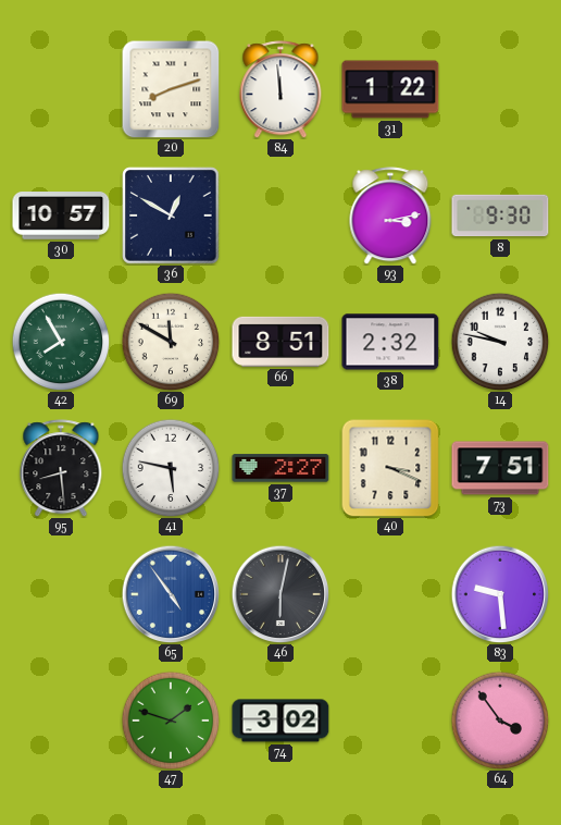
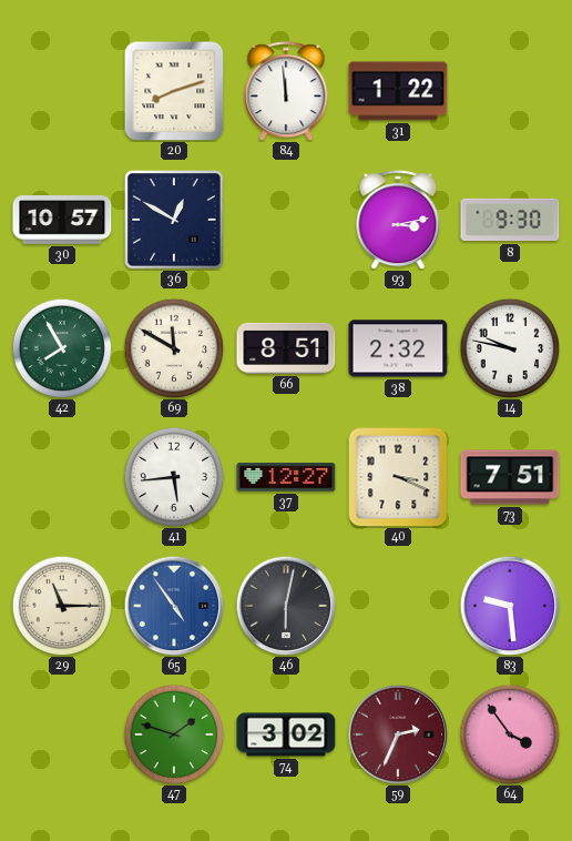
95: 8:29 -> none
41: 5:47 -> 5:44
37: 2:27 -> 12:27
29: none -> 11:15
59: none -> 2:34
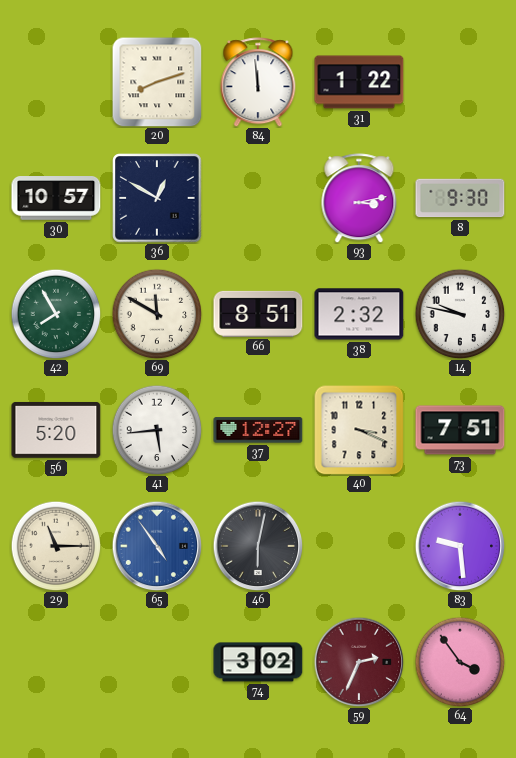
56: none -> 5:20
47: 1:48 -> none
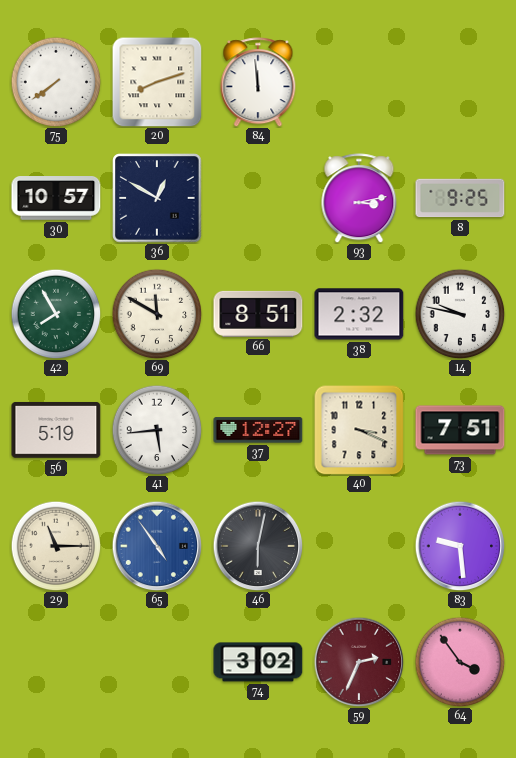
75: none -> 7:39
31: 1:22 -> none
8: 9:30 -> 9:25
56: 5:20 -> 5:19
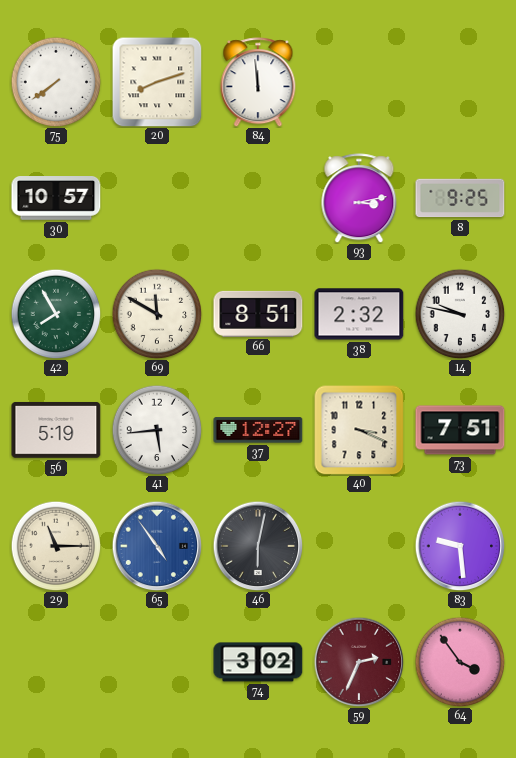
36: 12:50 -> none
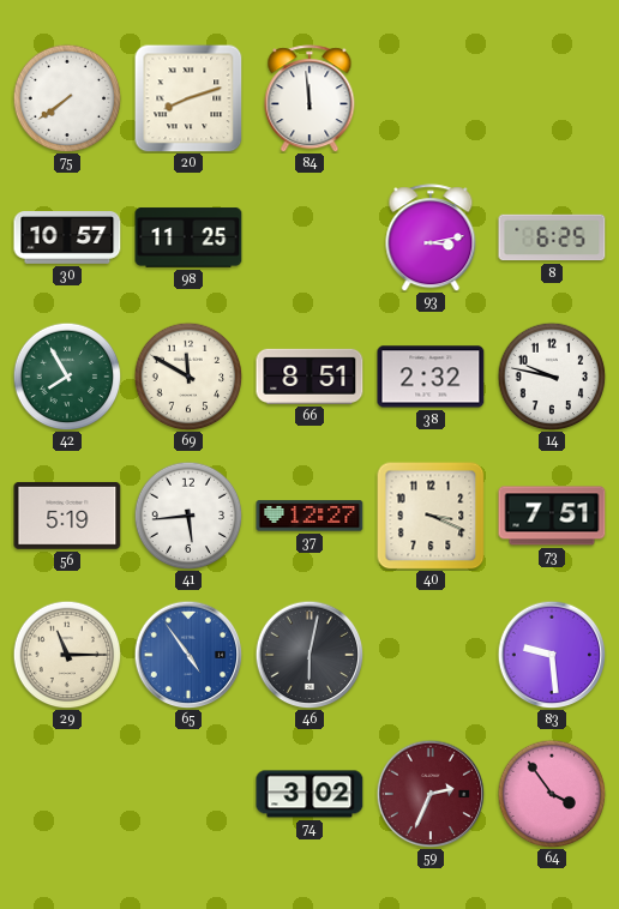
98: none -> 11:25
8: 9:25 -> 6:25
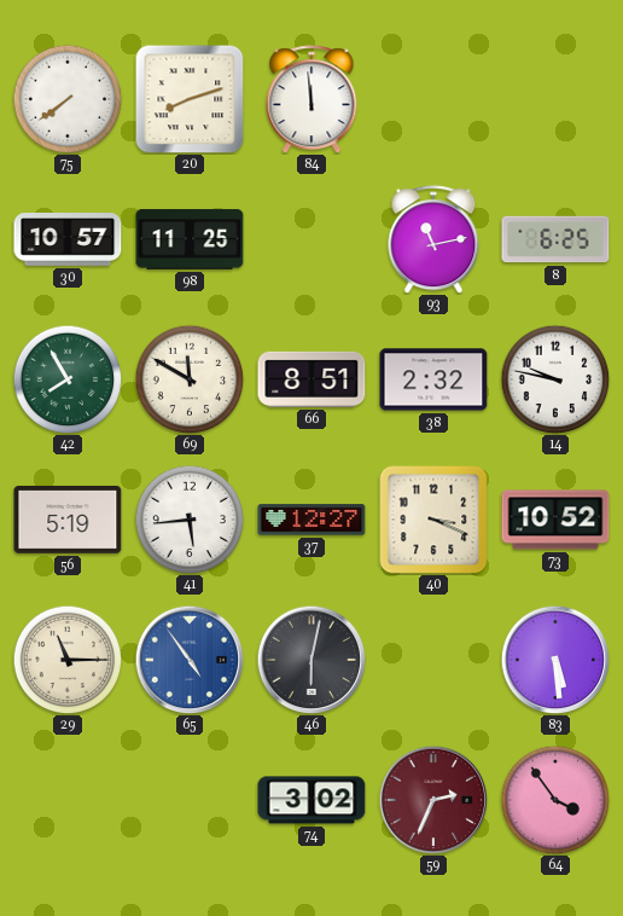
93: 3:13 -> 11:13
73: 7:51 -> 10:52
83: 9:29 -> 5:29
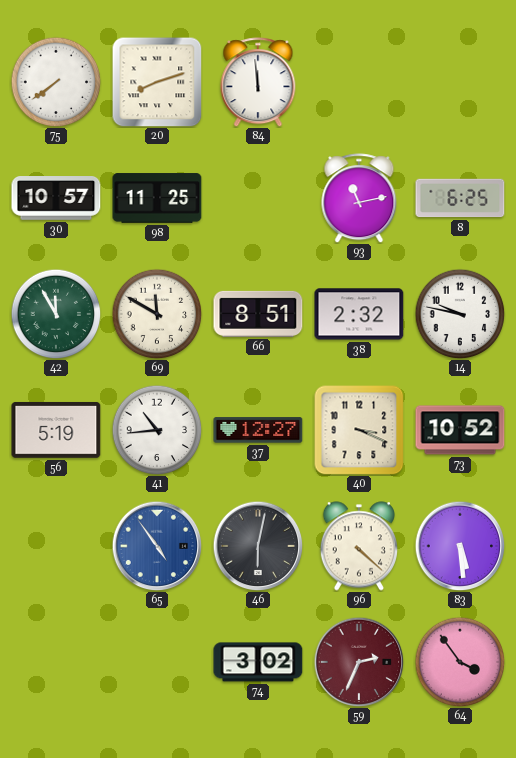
42: 7:55 -> 11:55
41: 5:44 -> 10:44
29: 11:15 -> none
96: none -> 4:22
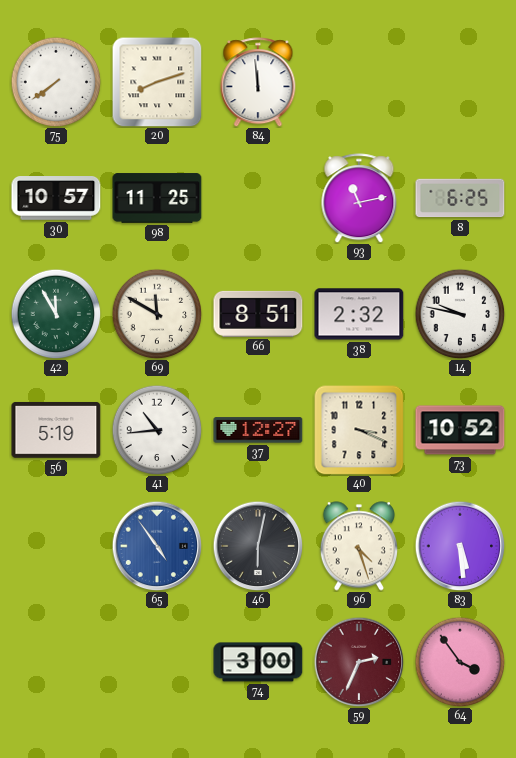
96: 4:22 -> 4:27
74: 3:02 -> 3:00
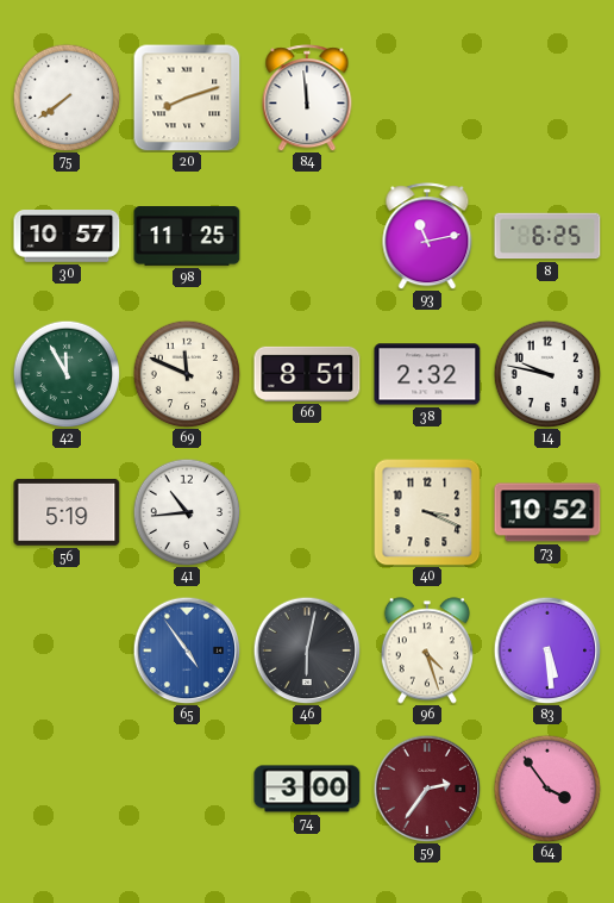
69: 11:50 -> 11:49
37: 12:27 -> none
59: 2:34 -> 2:36
